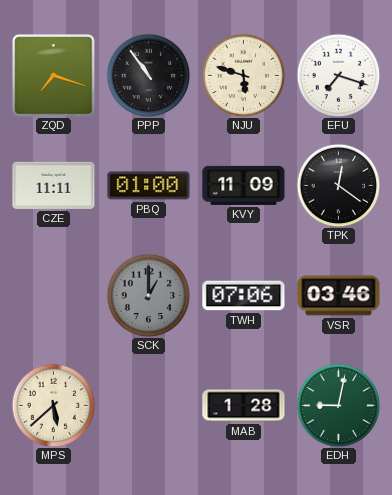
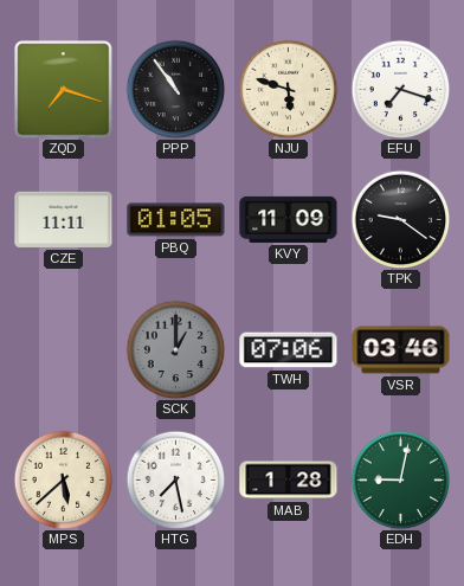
PBQ: 01:00 -> 01:05
TPK: 12:21 -> 9:21
HTG: none -> 7:28
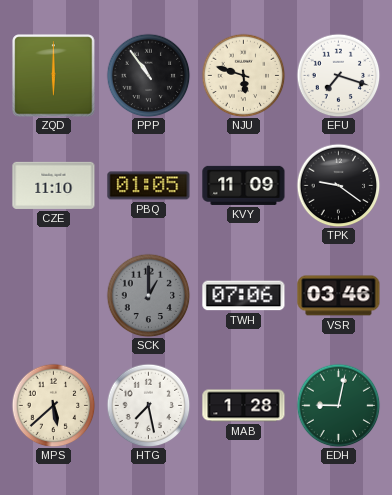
ZQD: 7:18 -> 6:00
CZE: 11:11 -> 11:10
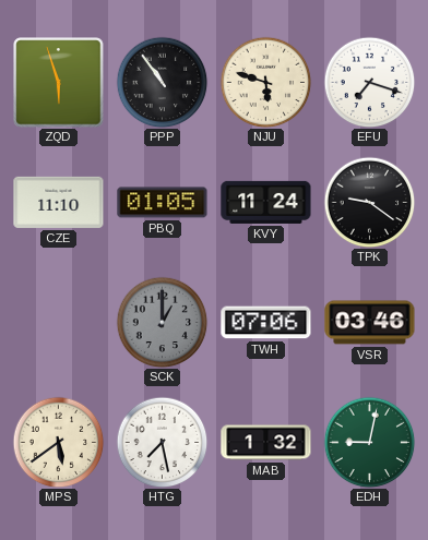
ZQD: 6:00 -> 5:57
KVY: 11:09 -> 11:24
MPS: 5:38 -> 5:39
MAB: 1:28 -> 1:32
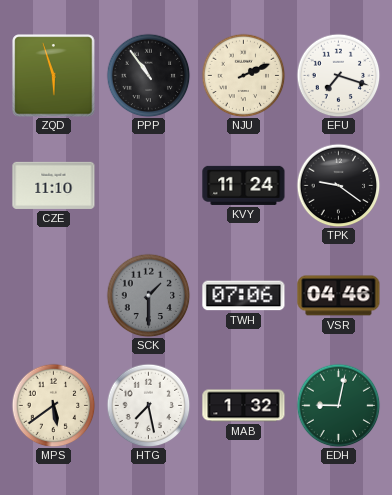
NJU: 5:48 -> 2:11
PBQ: 01:05 -> none
SCK: 1:00 -> 1:30
VSR: 03:46 -> 04:46
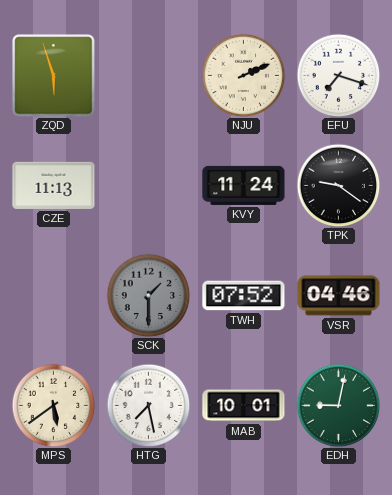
PPP: 10:54 -> none
CZE: 11:10 -> 11:13
TWH: 07:06 -> 07:52
MAB: 1:32 -> 10:01
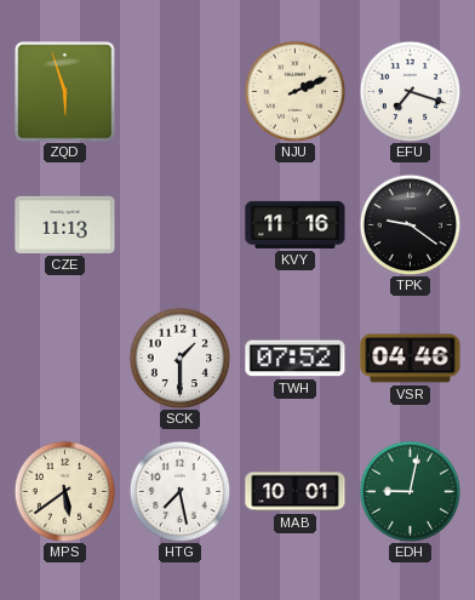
KVY: 11:24 -> 11:16
SCK dial: grey -> white
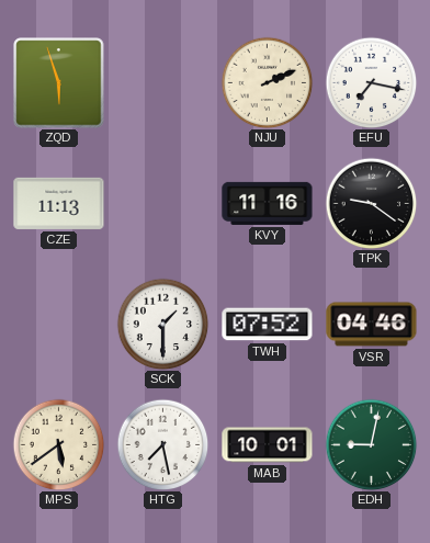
EFU: 7:18 -> 7:17
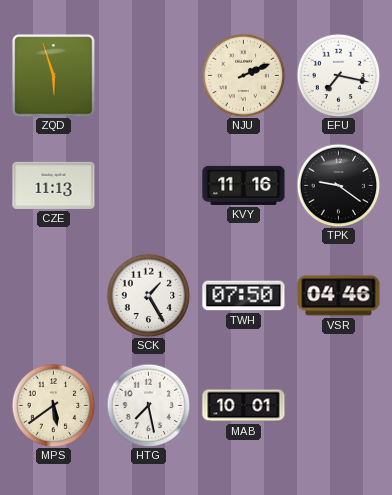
SCK: 1:30 -> 1:25
TWH: 07:52 -> 07:50
EDH: 9:02 -> none
